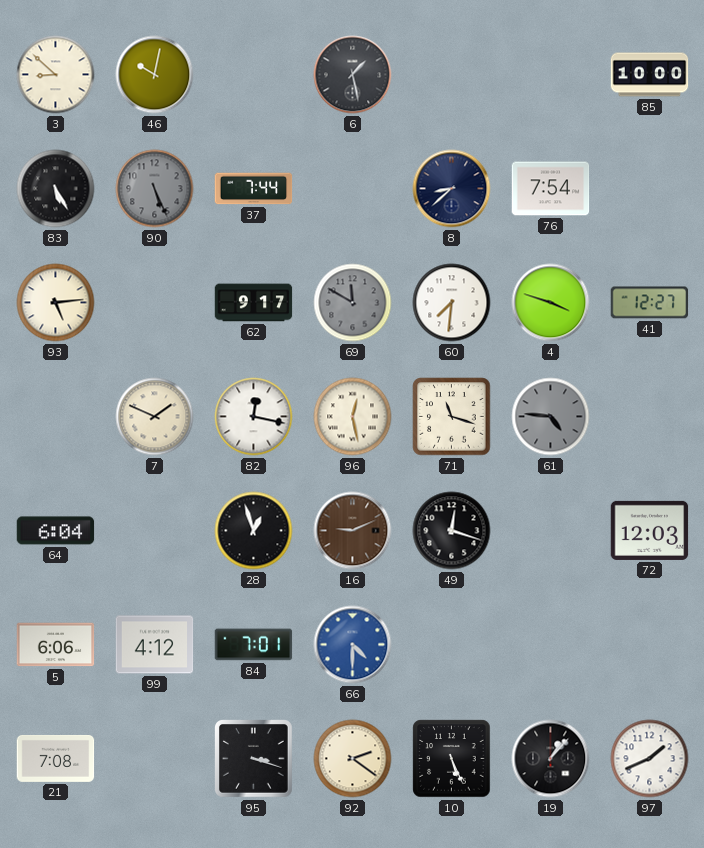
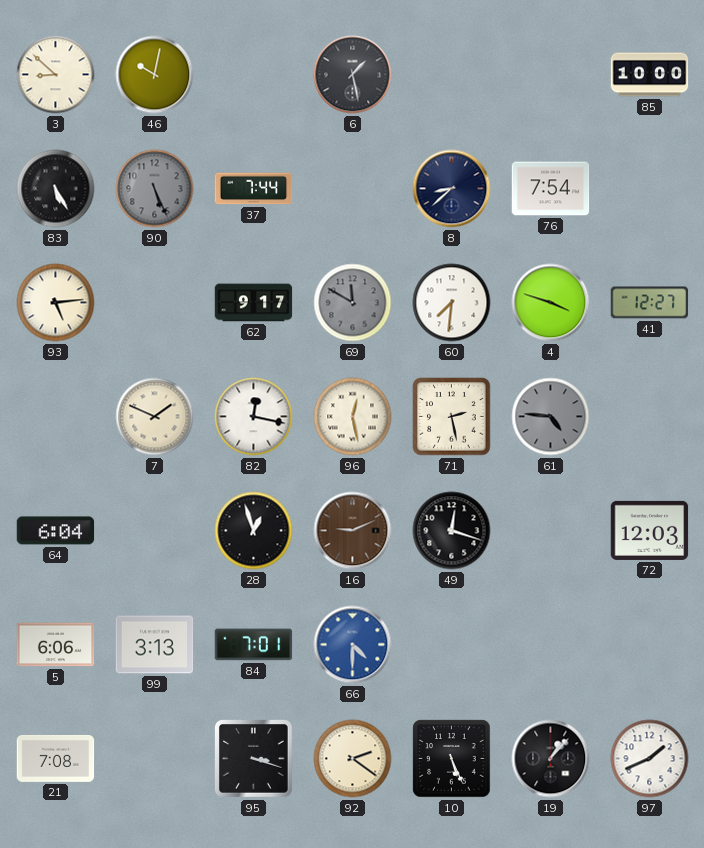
71: 11:18 -> 2:28
99: 4:12 -> 3:13
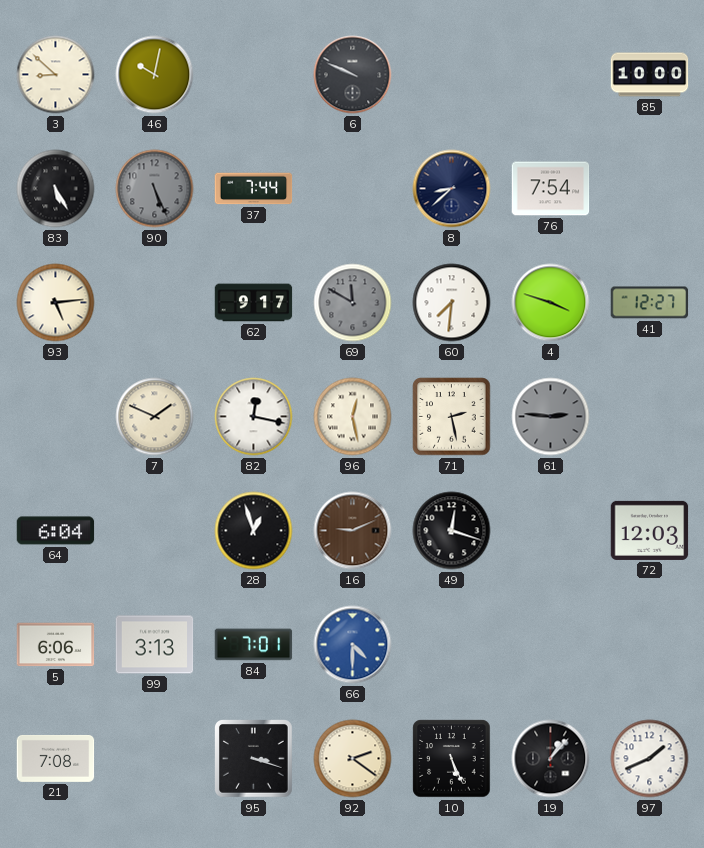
6: 1:28 -> 9:49
61: 4:46 -> 2:46
